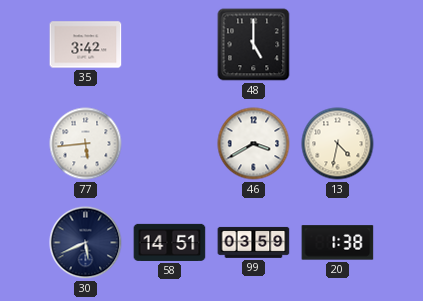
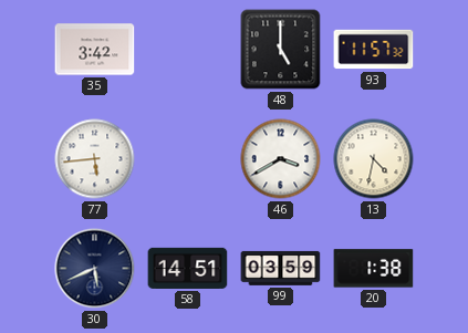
93: none -> 11:57
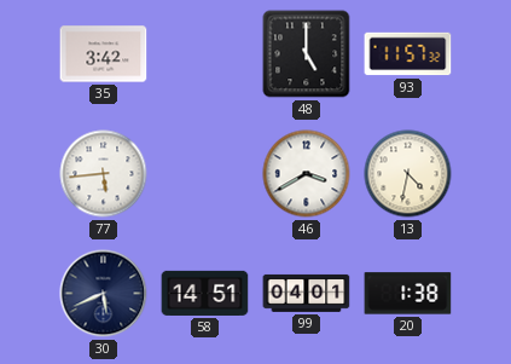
99: 03:59 -> 04:01
